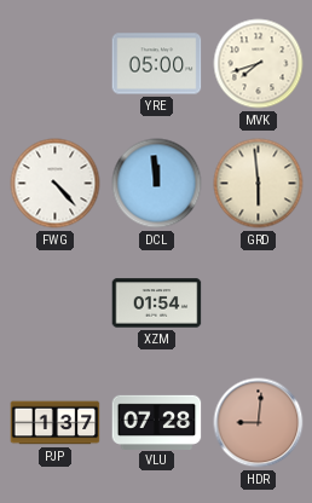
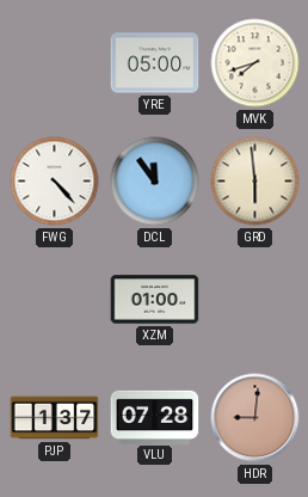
DCL: 11:59 -> 11:54
XZM: 01:54 -> 01:00
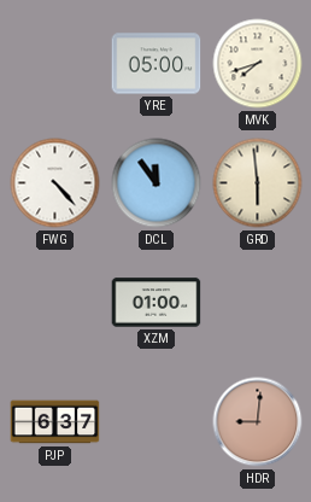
PJP: 1:37 -> 6:37
VLU: 07:28 -> none
